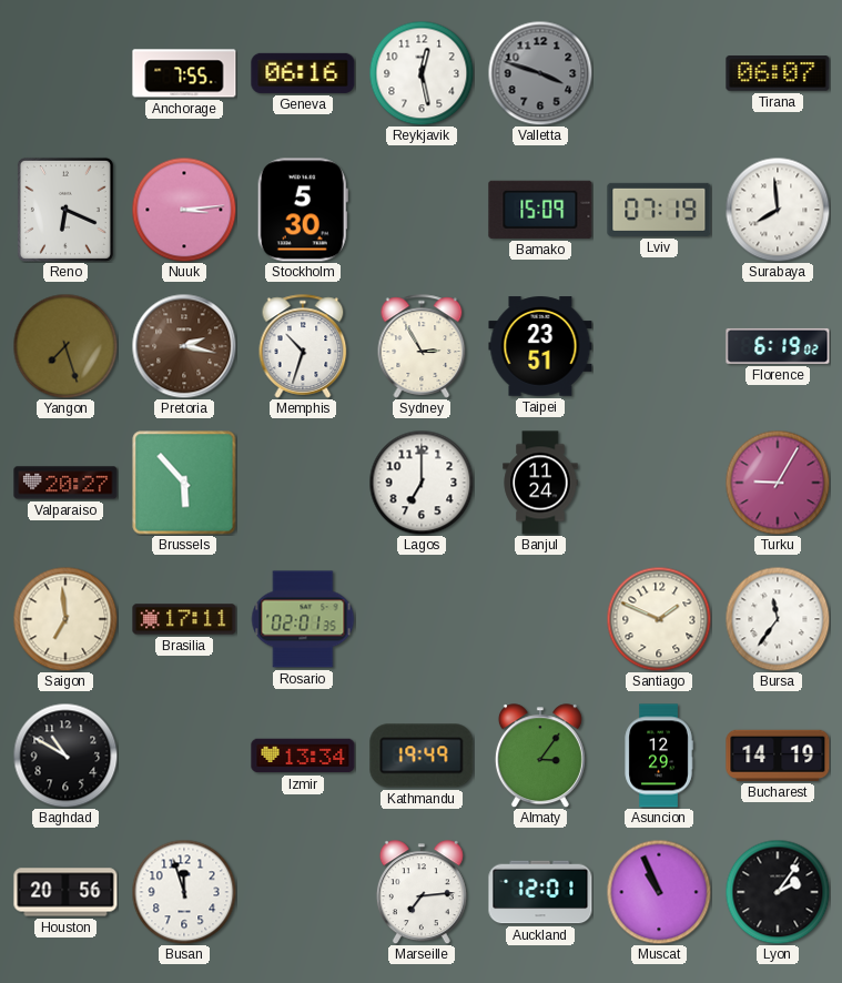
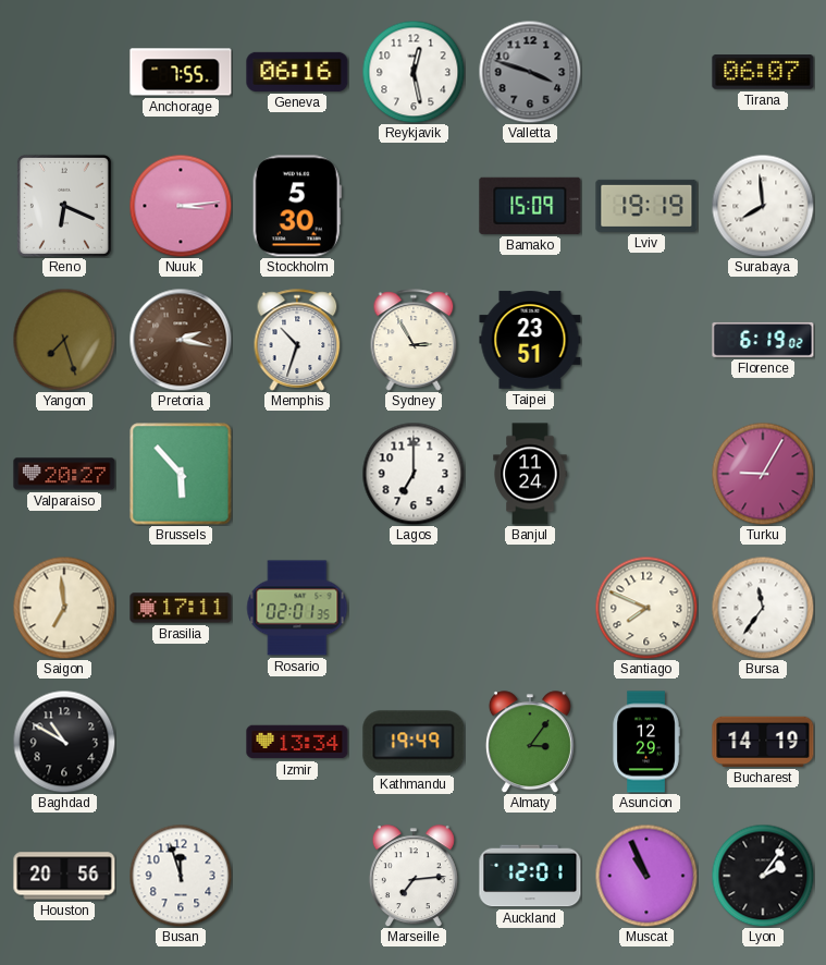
Lviv: 07:19 -> 19:19
Santiago: 1:49 -> 7:49
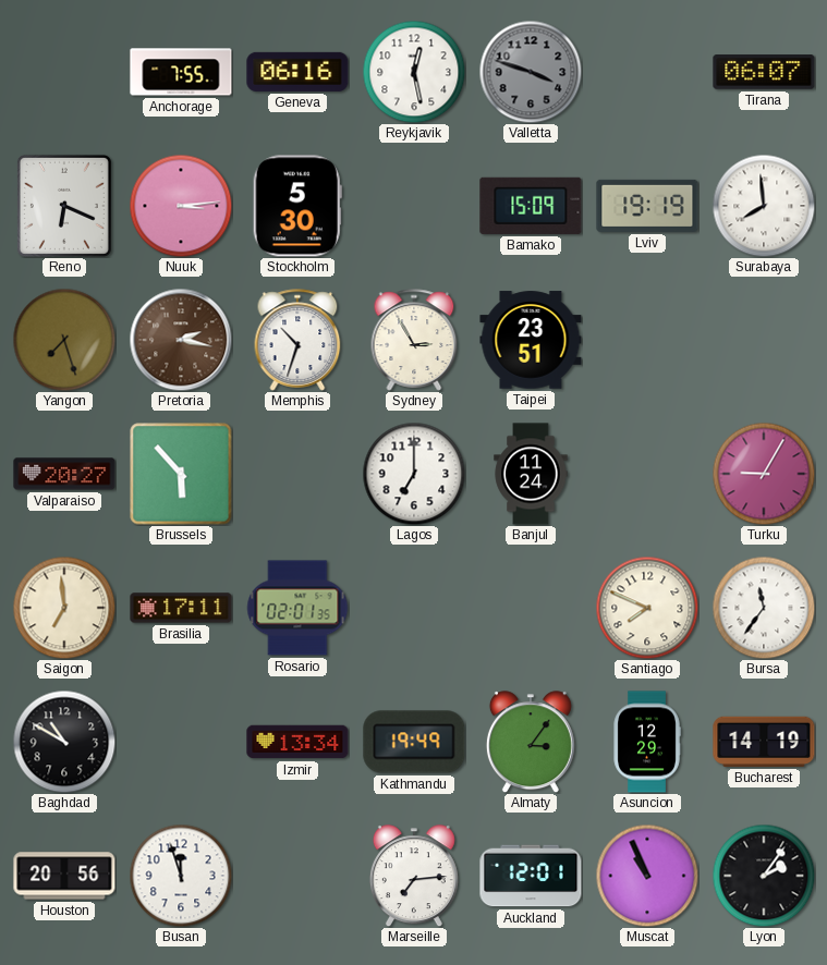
Florence: 6:19 -> none
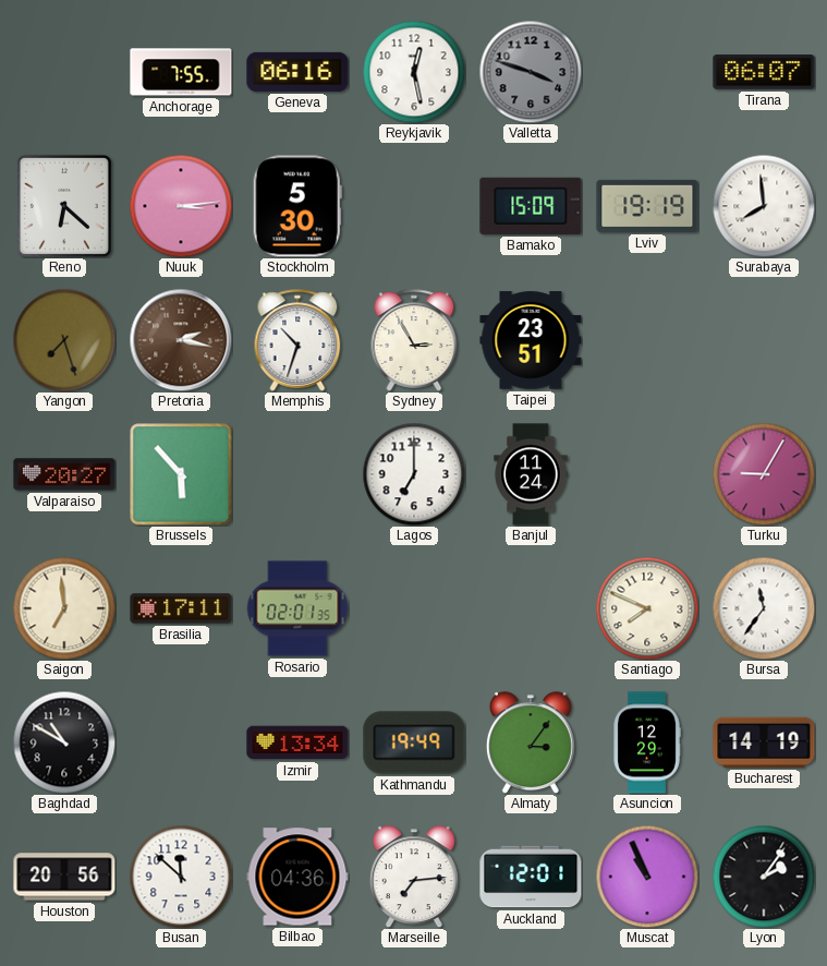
Reno: 6:19 -> 6:22
Busan: 11:57 -> 11:52
Bilbao: none -> 04:36
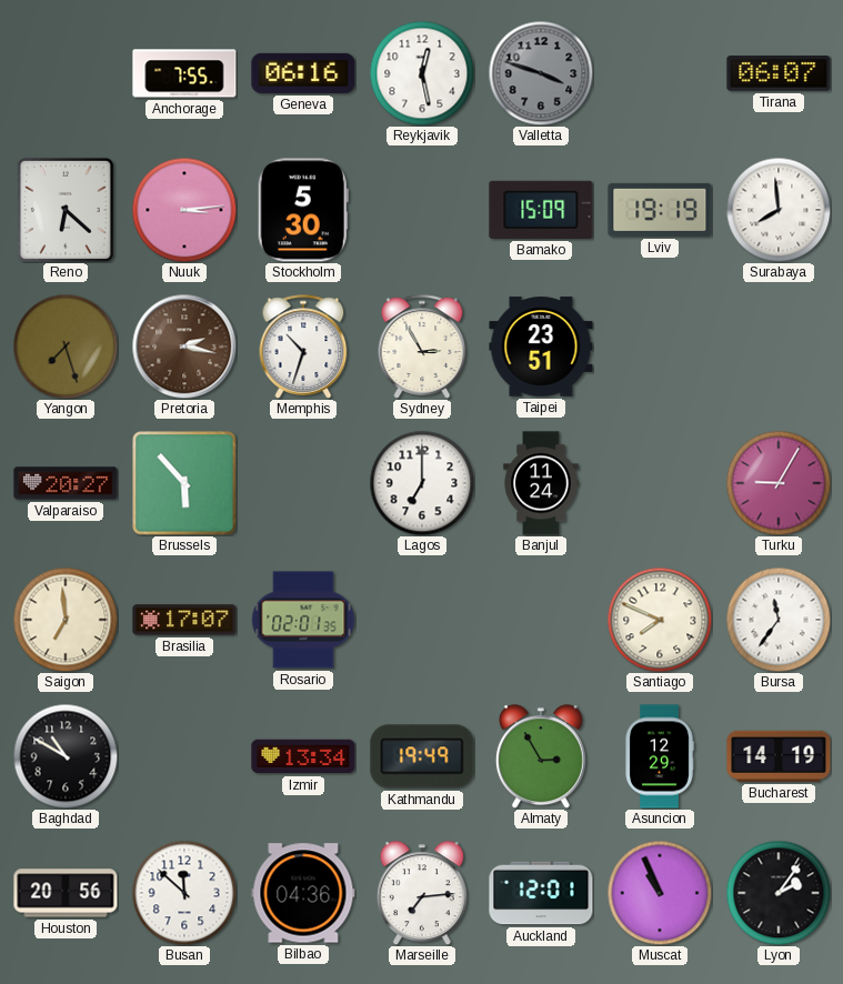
Brasilia: 17:11 -> 17:07
Almaty: 3:06 -> 2:55
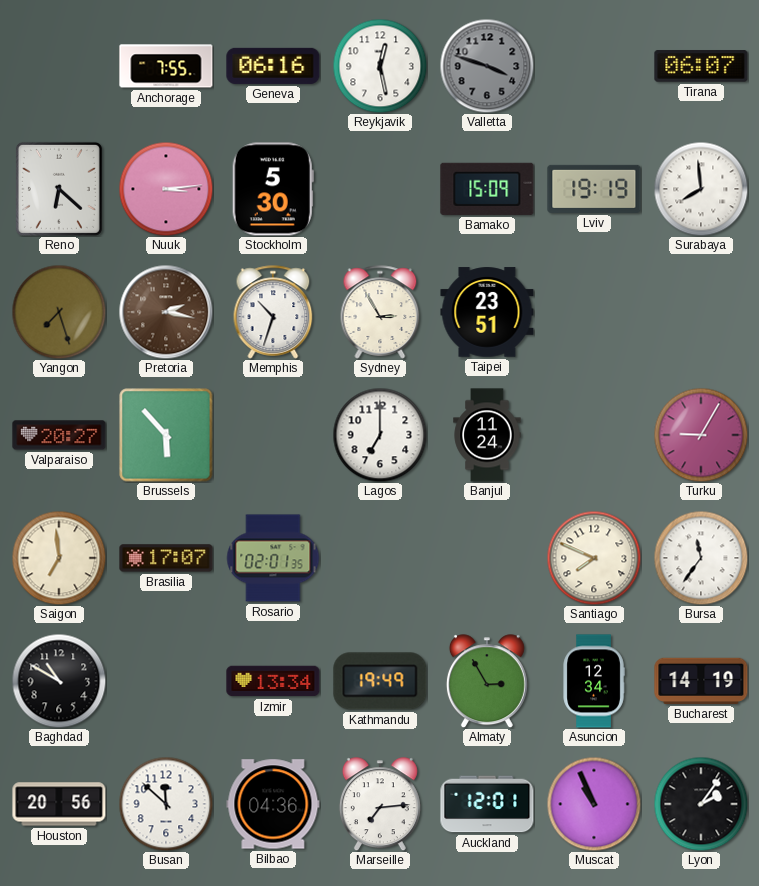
Asuncion: 12:29 -> 12:34
